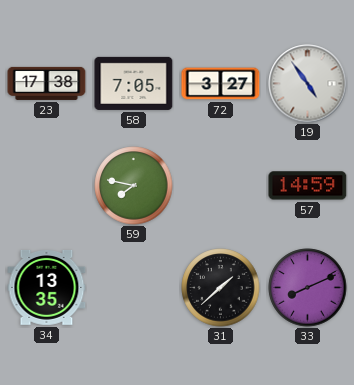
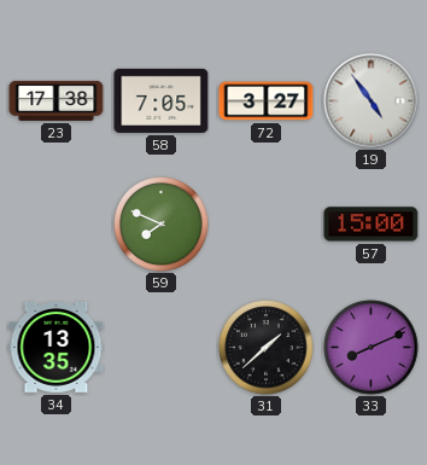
59: 7:47 -> 7:49
57: 14:59 -> 15:00
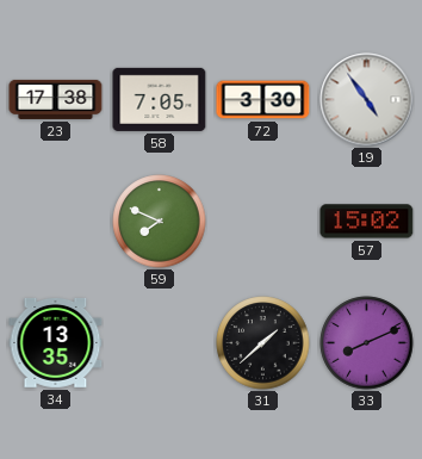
72: 3:27 -> 3:30
57: 15:00 -> 15:02
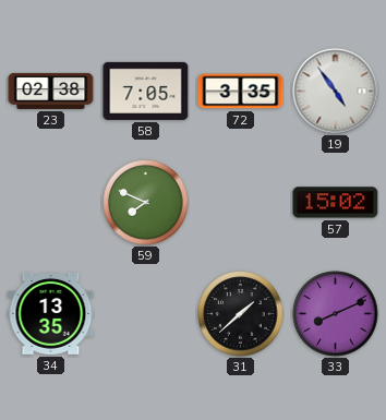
23: 17:38 -> 02:38
72: 3:30 -> 3:35
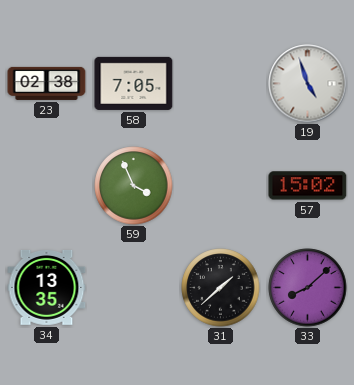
72: 3:35 -> none
19: 4:54 -> 4:57
59: 7:49 -> 3:56
33: 8:11 -> 8:08
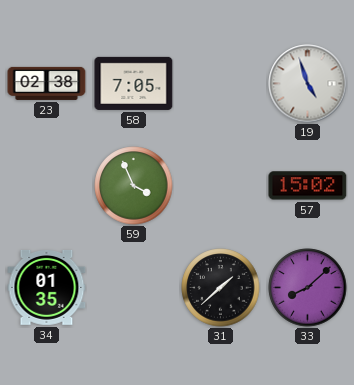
34: 13:35 -> 01:35
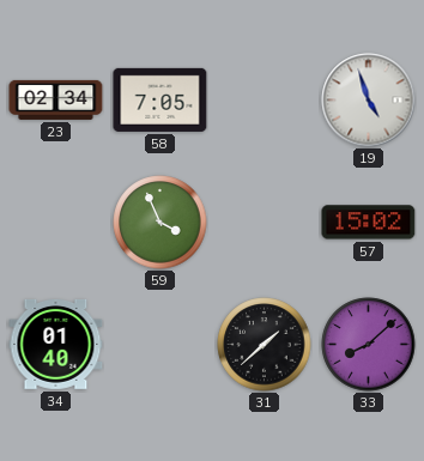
23: 02:38 -> 02:34
34: 01:35 -> 01:40
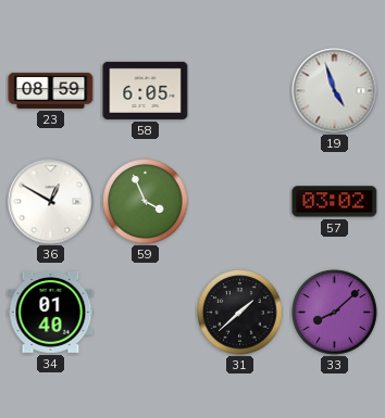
23: 02:34 -> 08:59
58: 7:05 -> 6:05
36: none -> 12:50
57: 15:02 -> 03:02
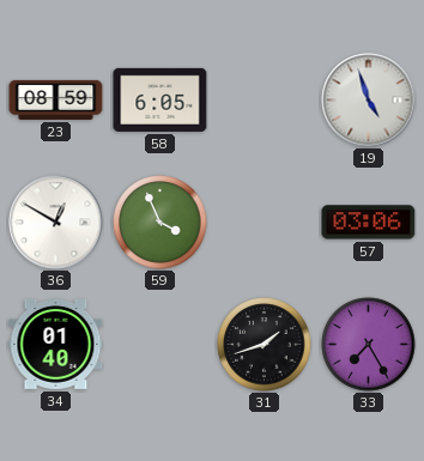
57: 03:02 -> 03:06
31: 1:38 -> 1:42
33: 8:08 -> 7:25
